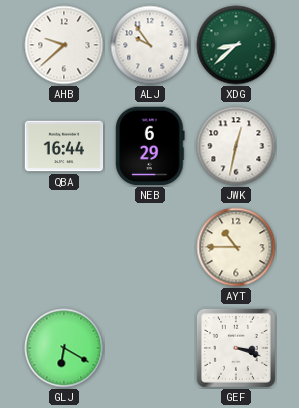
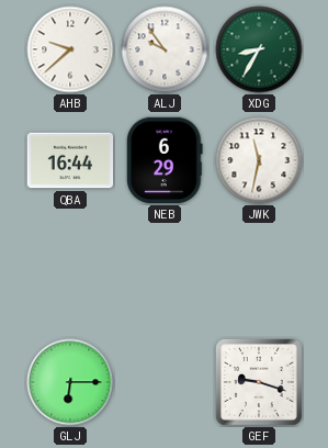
XDG: 8:38 -> 8:35
JWK: 12:32 -> 11:32
AYT: 10:45 -> none
GLJ: 6:20 -> 6:15
GEF: 3:18 -> 9:18
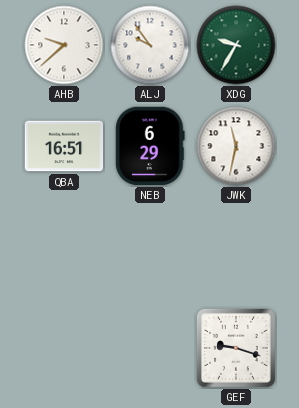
XDG: 8:35 -> 9:35
QBA: 16:44 -> 16:51
GLJ: 6:15 -> none
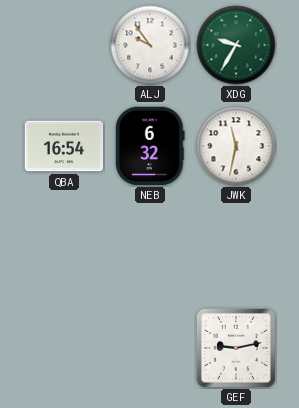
AHB: 9:38 -> none
QBA: 16:51 -> 16:54
NEB: 6:29 -> 6:32
GEF: 9:18 -> 9:13
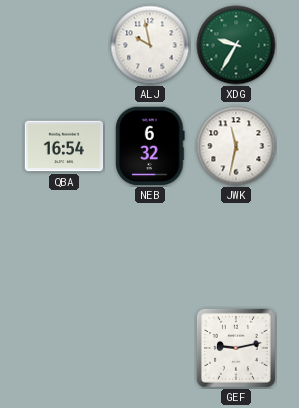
ALJ: 9:54 -> 9:58
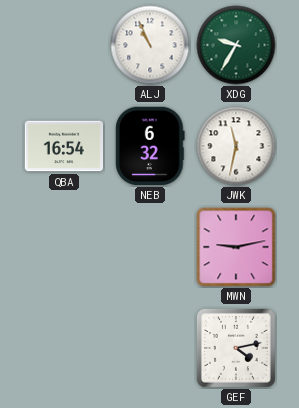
ALJ: 9:58 -> 10:56
MWN: none -> 9:13
GEF: 9:13 -> 4:13
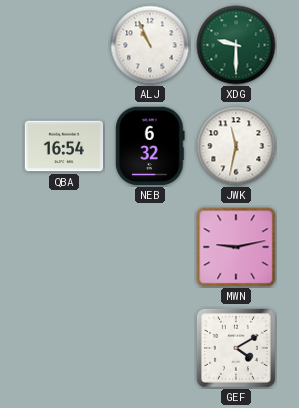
XDG: 9:35 -> 9:30
GEF: 4:13 -> 4:10
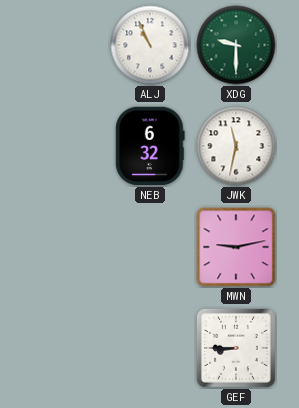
QBA: 16:54 -> none
GEF: 4:10 -> 8:45
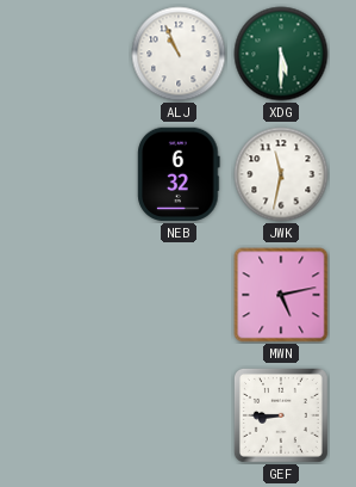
XDG: 9:30 -> 5:30
MWN: 9:13 -> 5:13
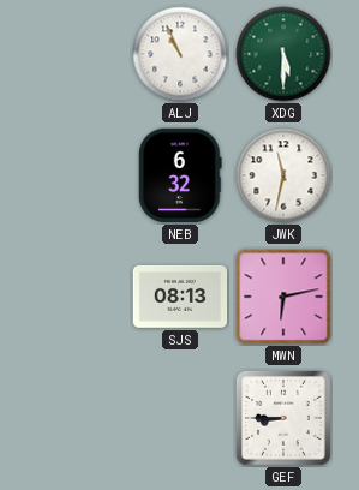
SJS: none -> 08:13
MWN: 5:13 -> 6:13
